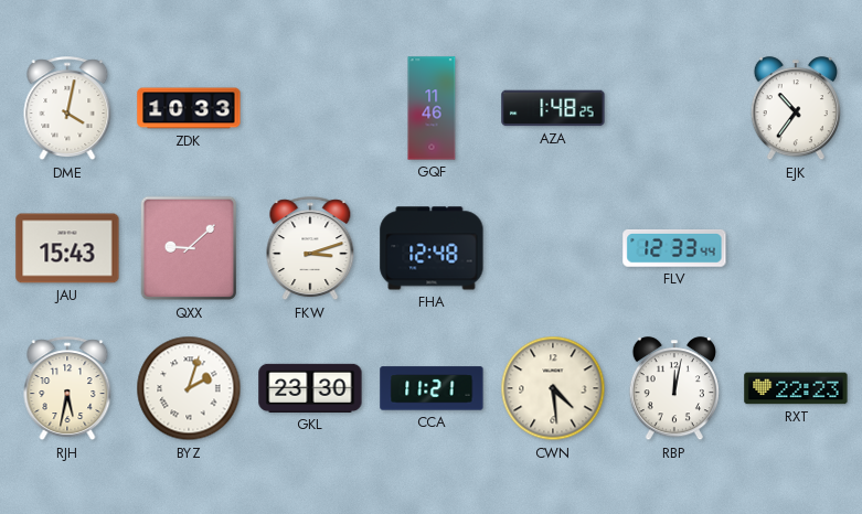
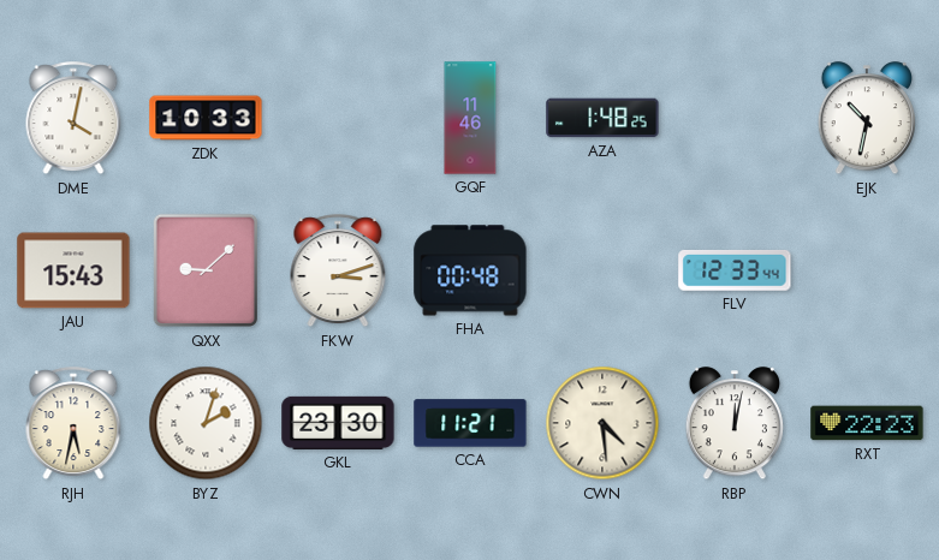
EJK: 10:36 -> 10:32
FHA: 12:48 -> 00:48
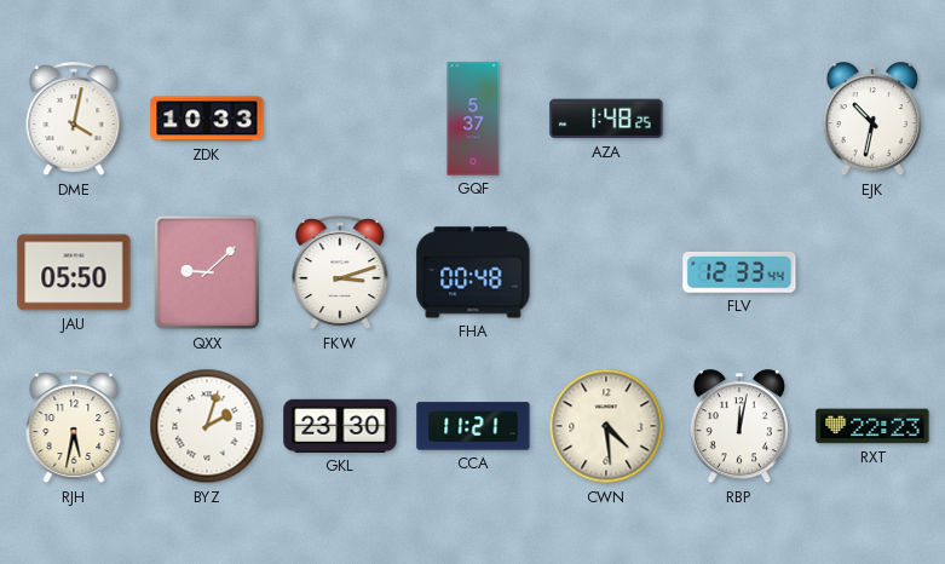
GQF: 11:46 -> 5:37
JAU: 15:43 -> 05:50
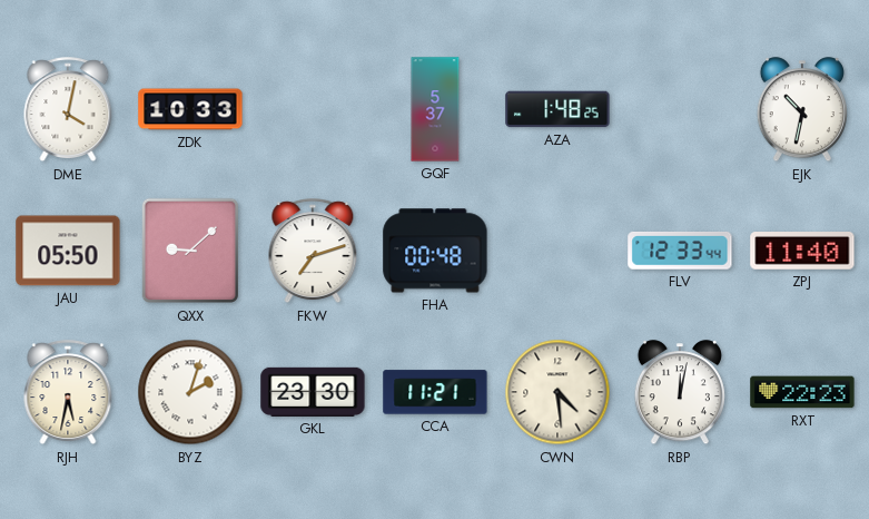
FKW: 3:12 -> 7:12
ZPJ: none -> 11:40
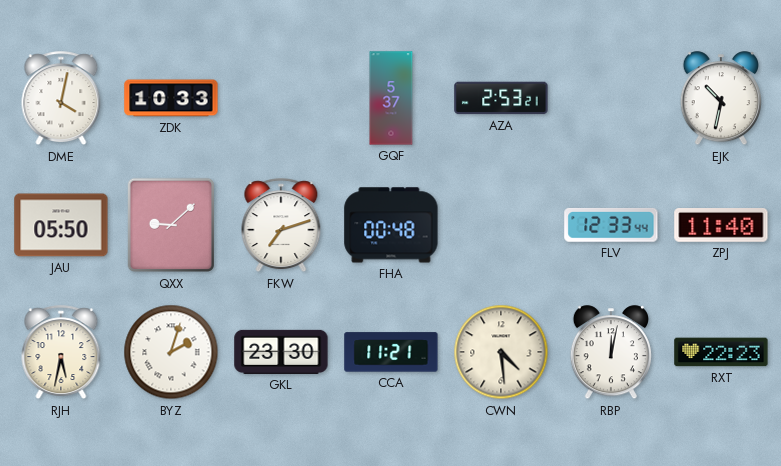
AZA: 1:48 -> 2:53
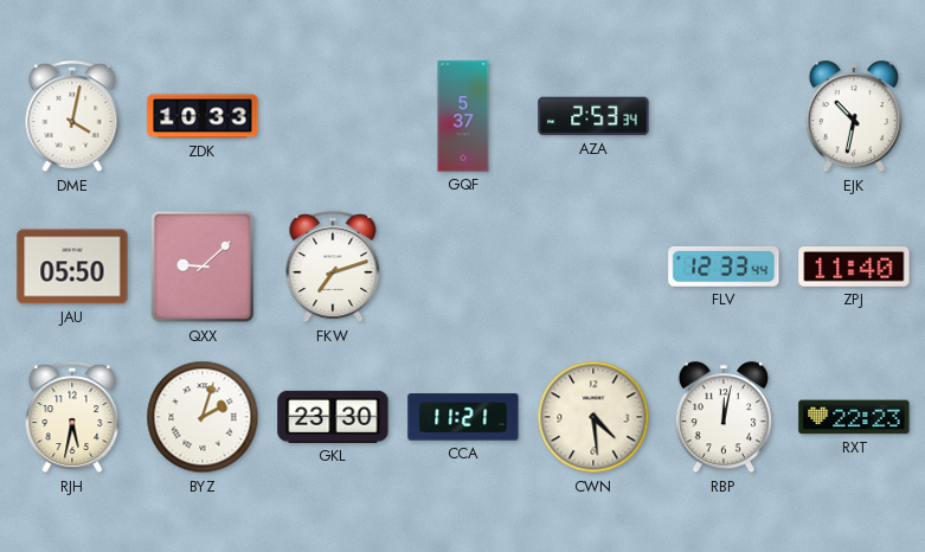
AZA: 2:53:21 -> 2:53:34
FHA: 00:48 -> none
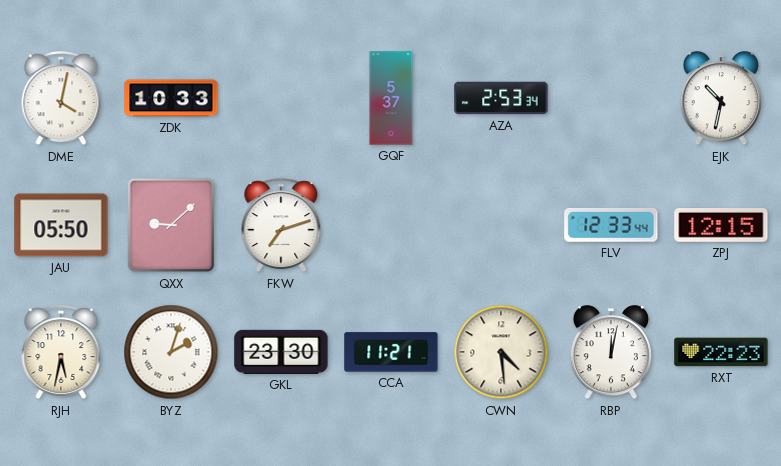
ZPJ: 11:40 -> 12:15
